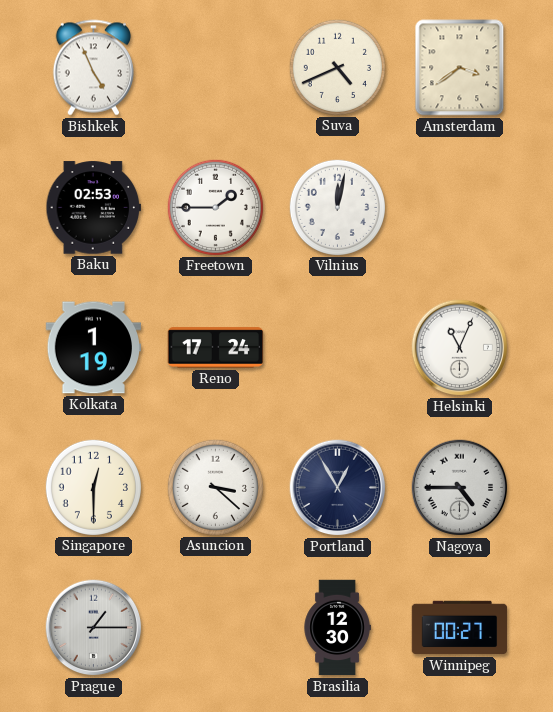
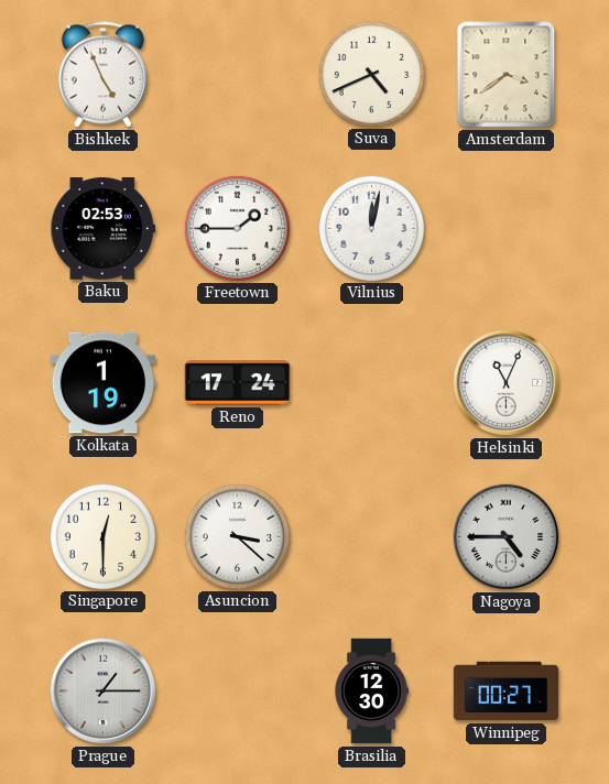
Portland: 12:55 -> none
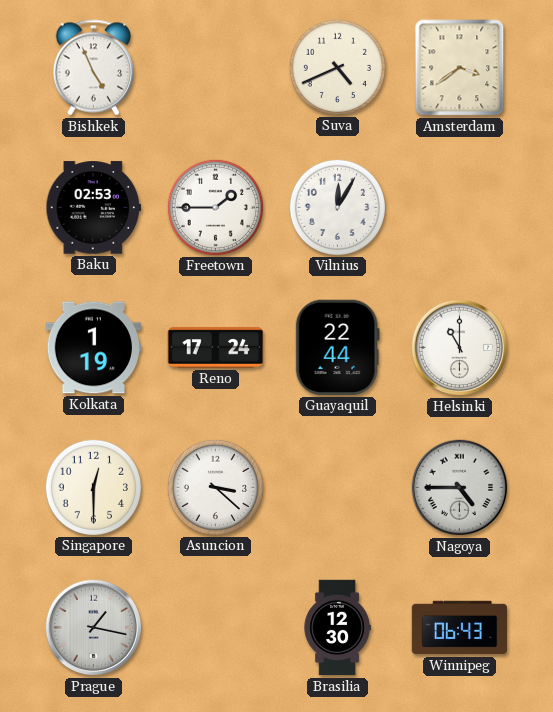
Vilnius: 12:02 -> 12:05
Guayaquil: none -> 22:44
Helsinki: 11:04 -> 11:00
Prague: 1:15 -> 1:17
Winnipeg: 00:27 -> 06:43
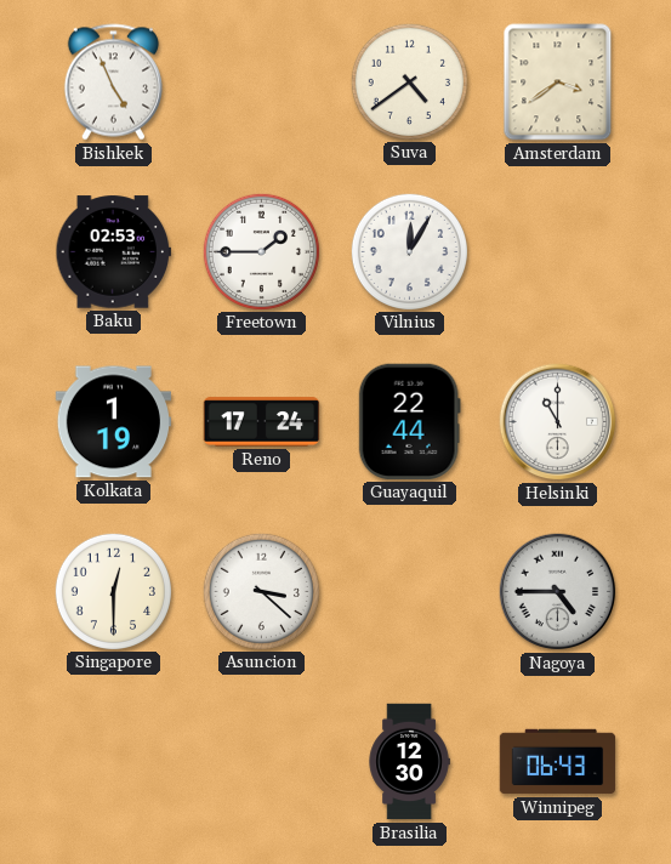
Suva: 4:41 -> 4:39
Prague: 1:17 -> none
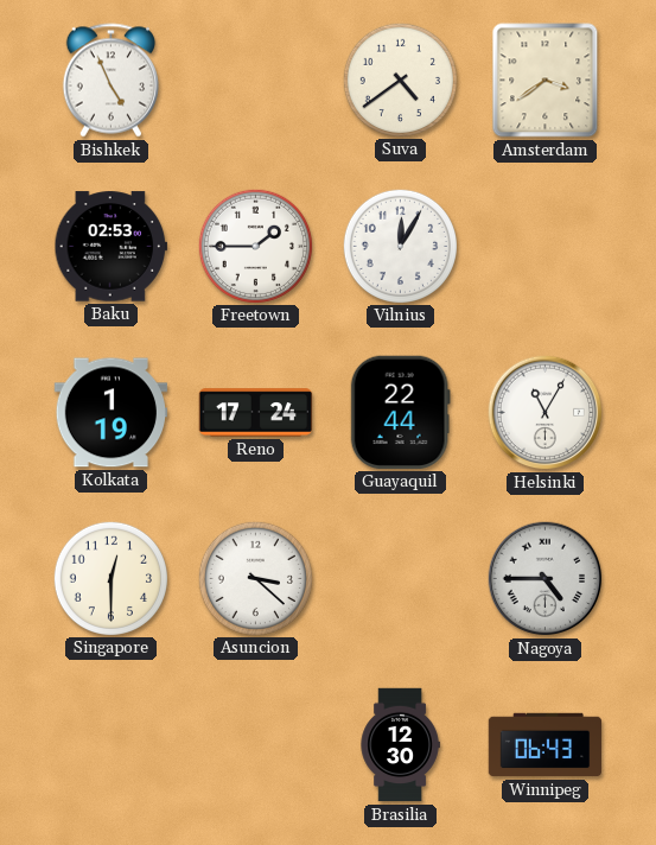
Helsinki: 11:00 -> 11:05
